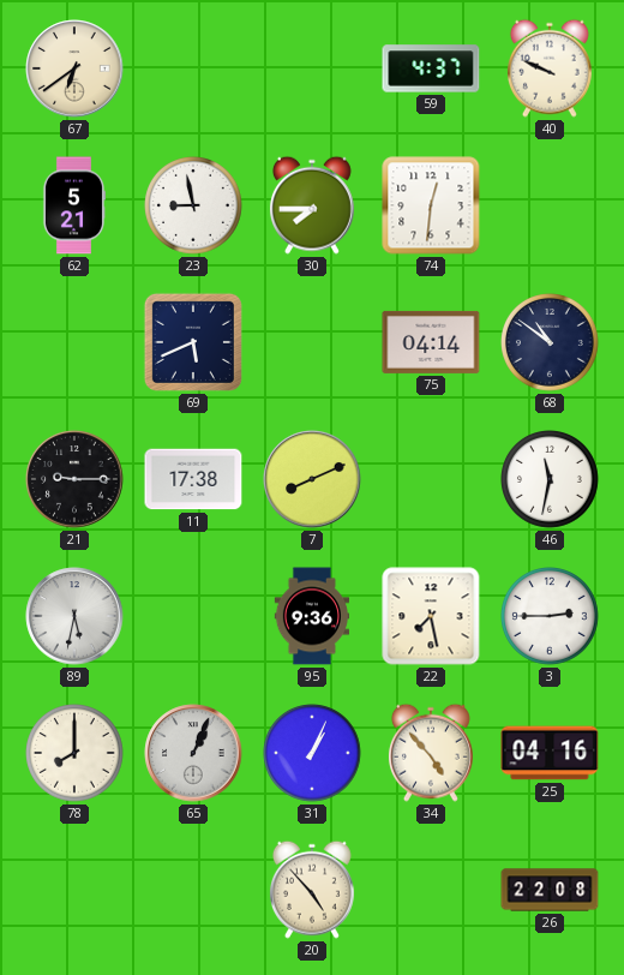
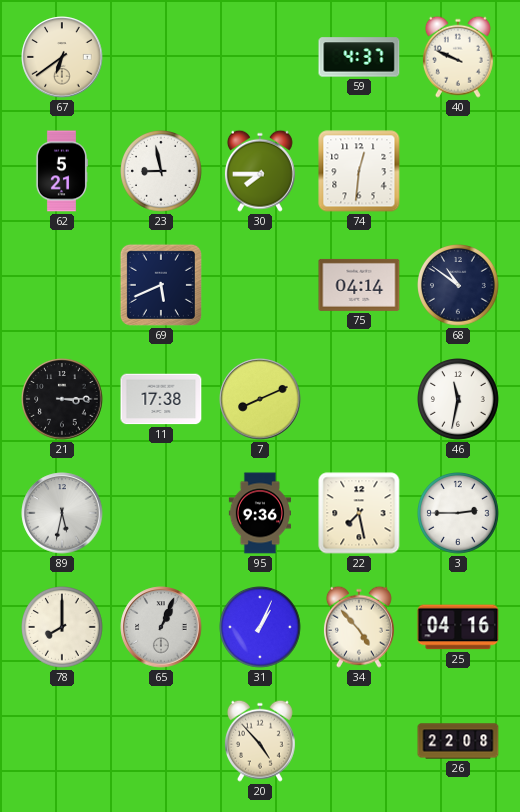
21: 9:15 -> 3:15
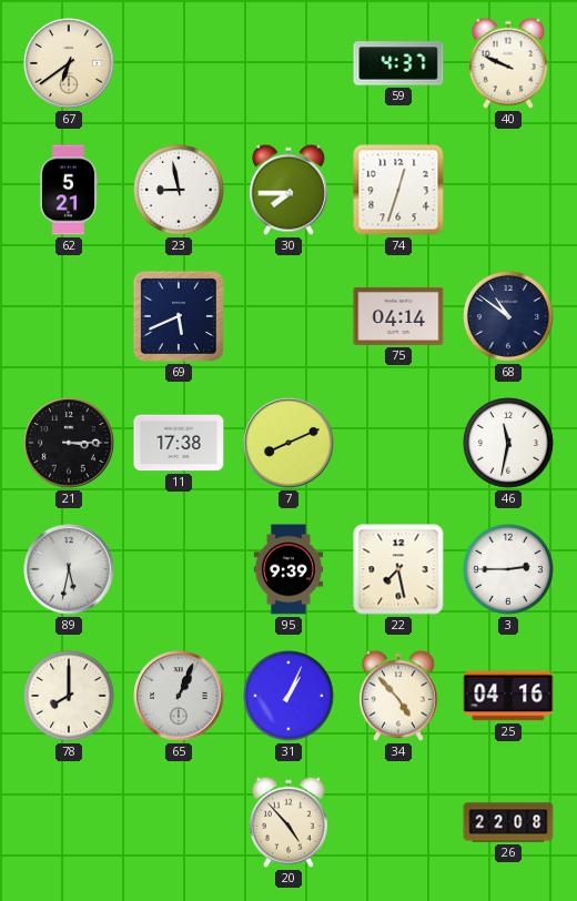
74: 12:31 -> 12:33
95: 9:36 -> 9:39
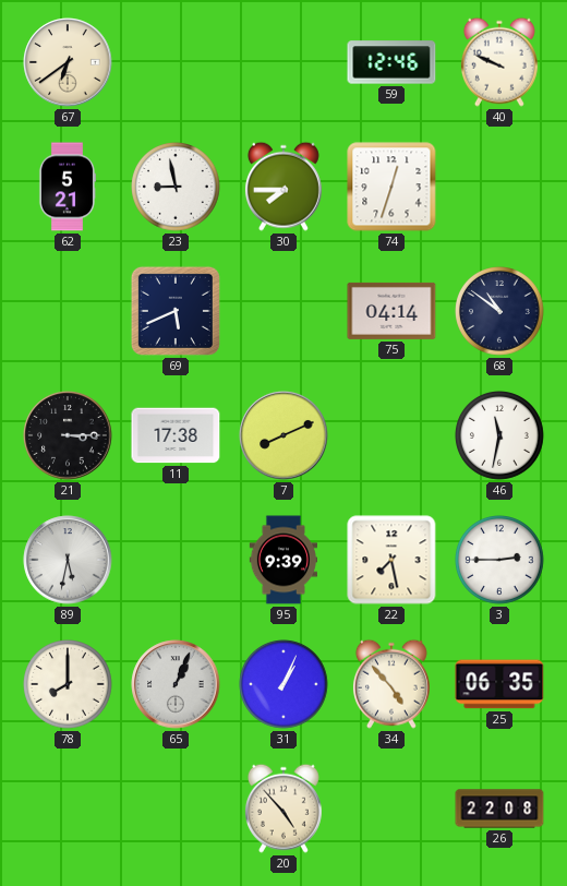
59: 4:37 -> 12:46
25: 04:16 -> 06:35
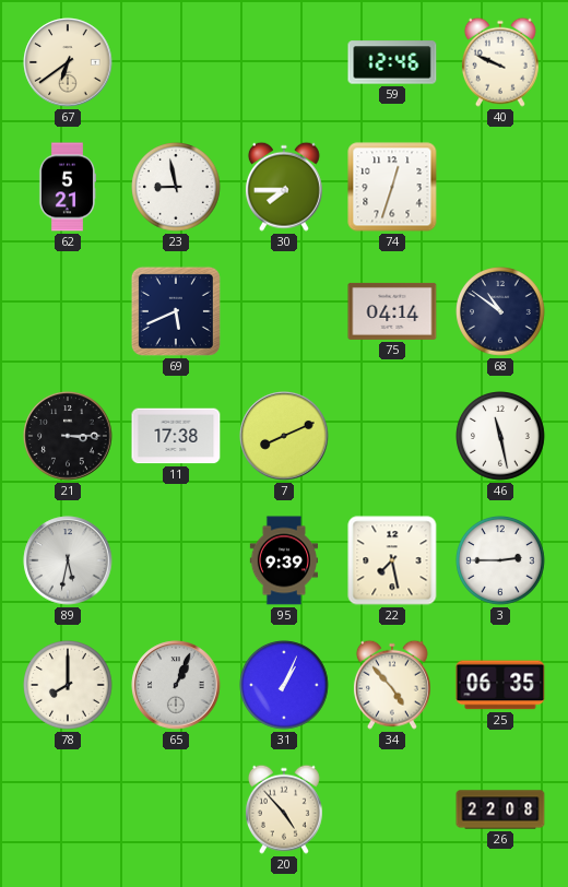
46: 11:32 -> 11:28
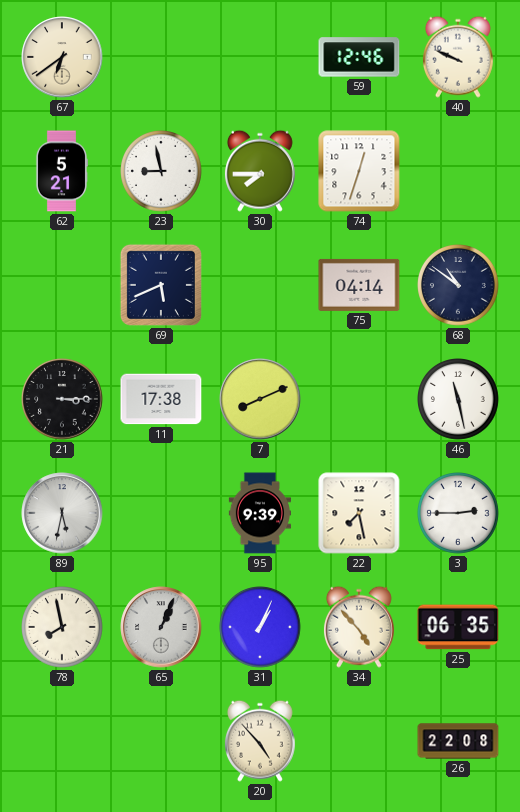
78: 8:00 -> 7:58
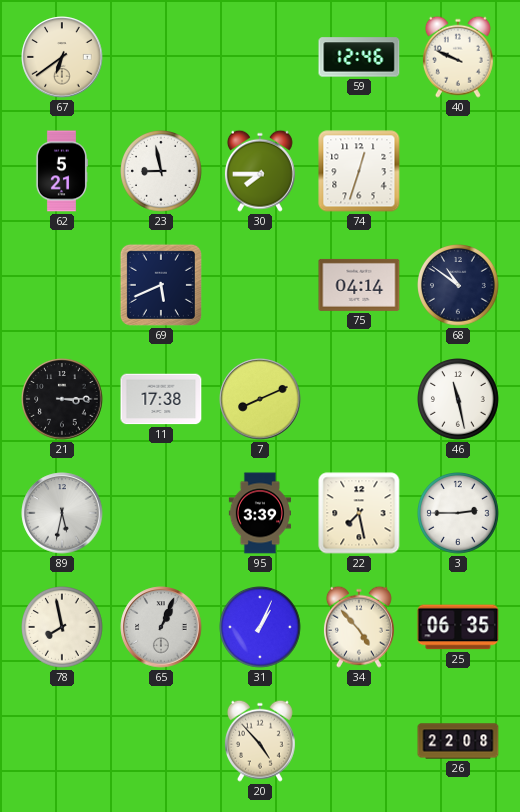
95: 9:39 -> 3:39
